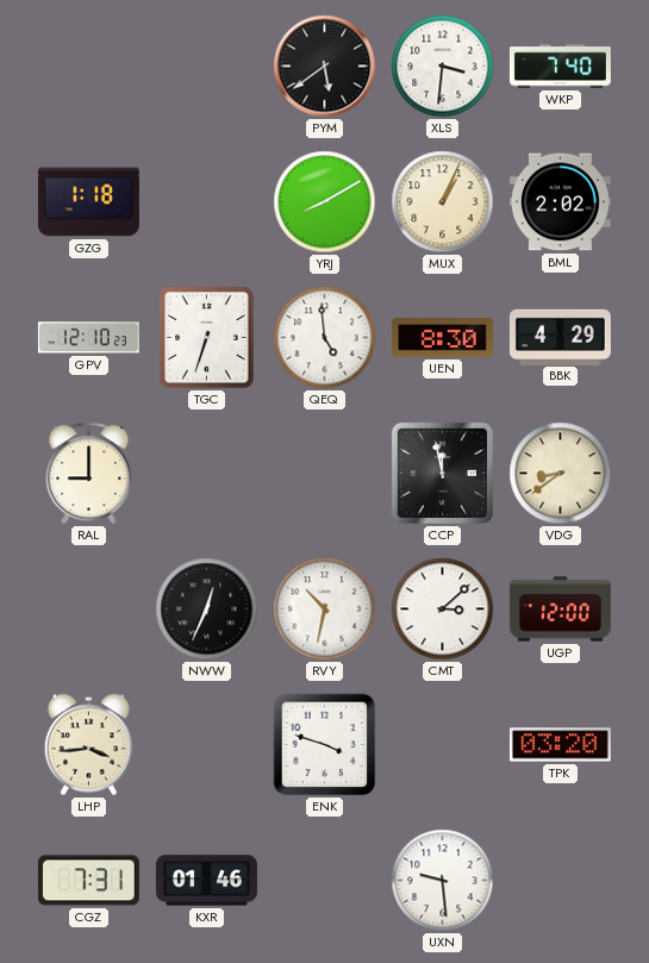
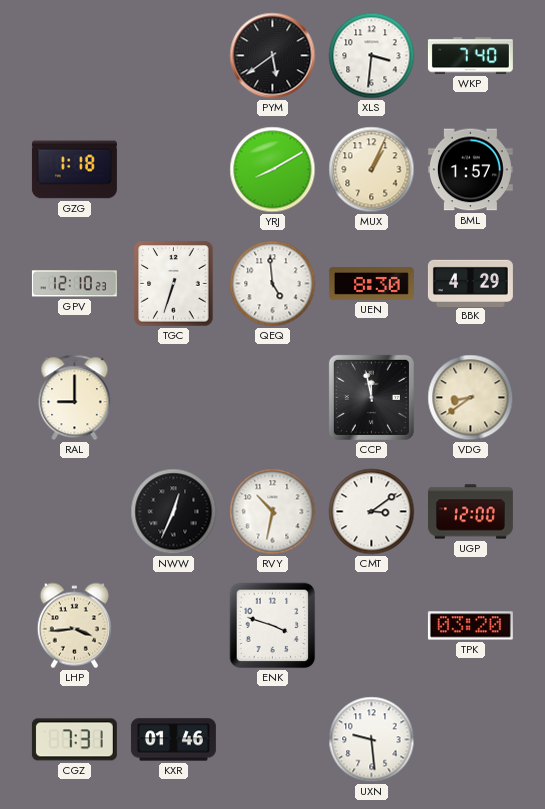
BML: 2:02 -> 1:57
CMT: 3:08 -> 3:09
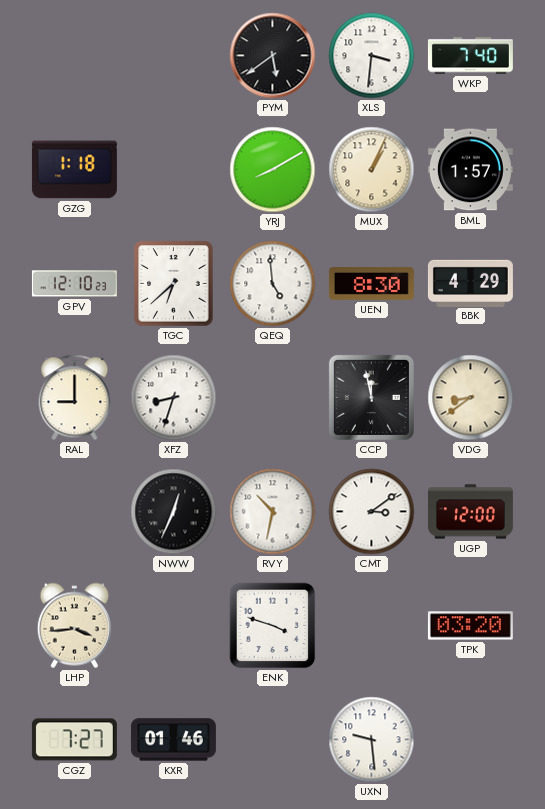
TGC: 6:33 -> 6:38
XFZ: none -> 8:33
CGZ: 7:31 -> 7:27
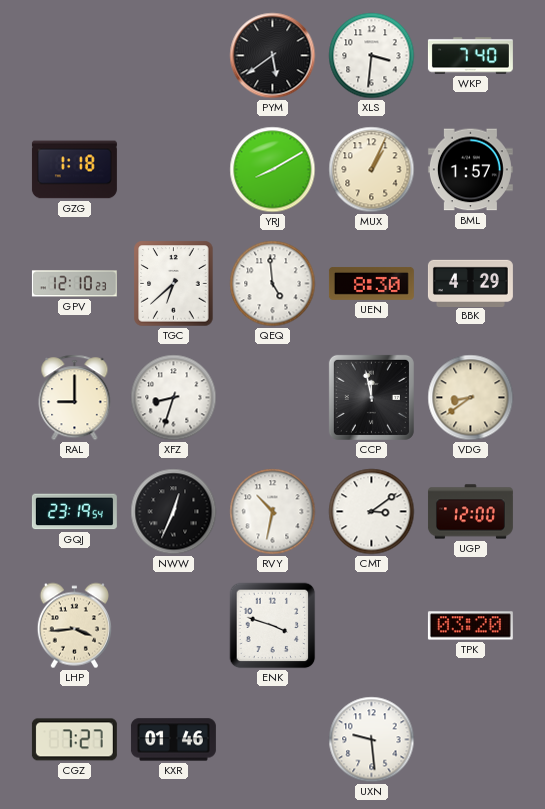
GQJ: none -> 23:19
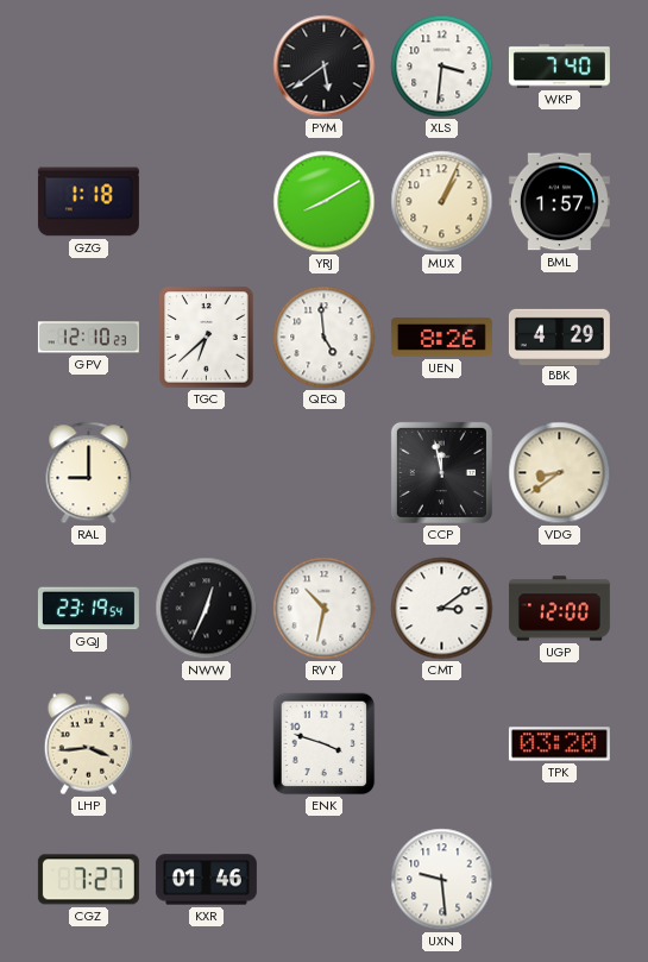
UEN: 8:30 -> 8:26
XFZ: 8:33 -> none
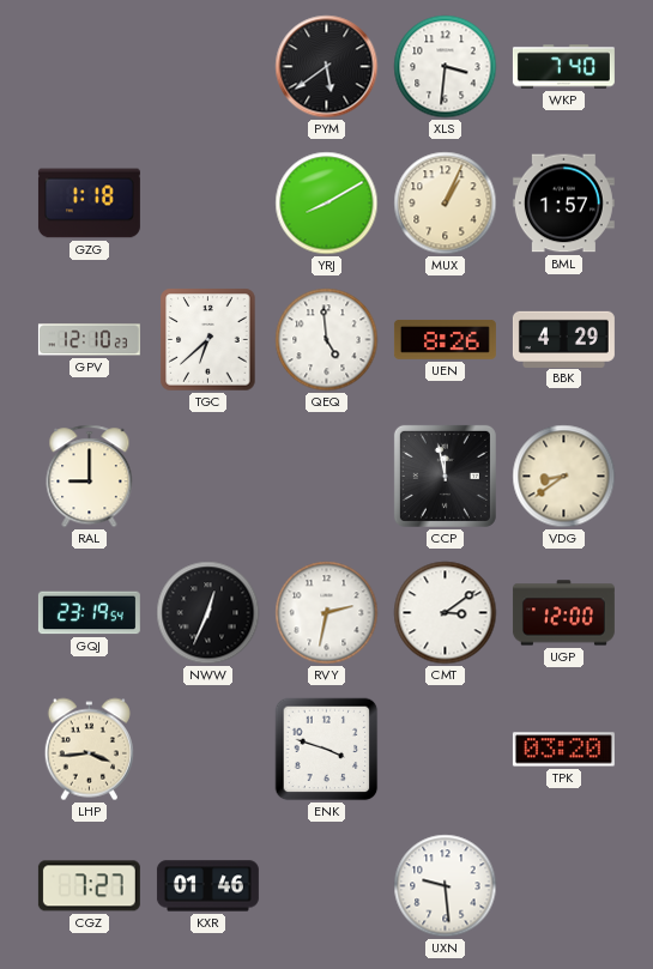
RVY: 10:32 -> 2:32
